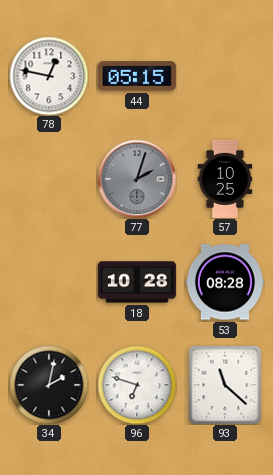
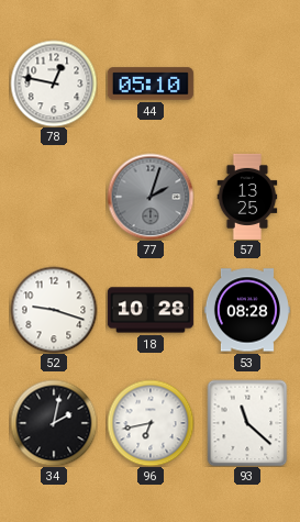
44: 05:15 -> 05:10
57: 10:25 -> 13:25
52: none -> 9:18
96: 6:48 -> 6:43
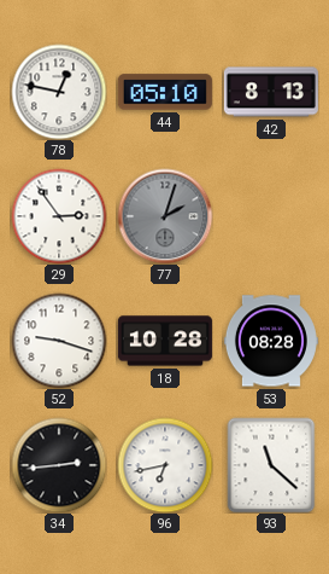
42: none -> 8:13
29: none -> 2:54
57: 13:25 -> none
34: 2:02 -> 2:44
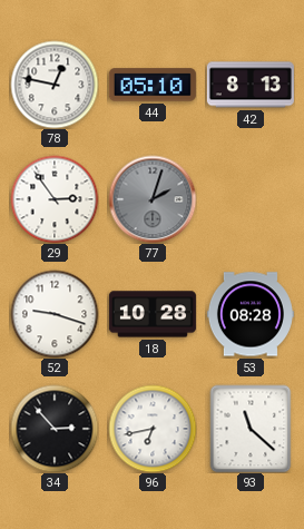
34: 2:44 -> 2:53
